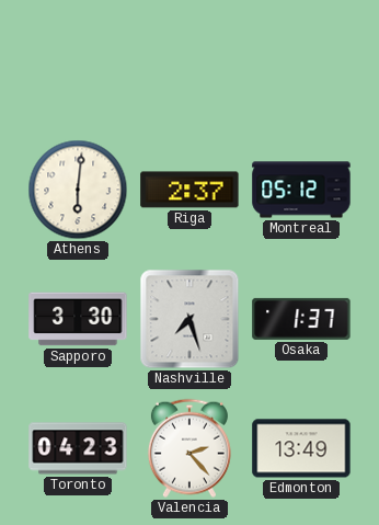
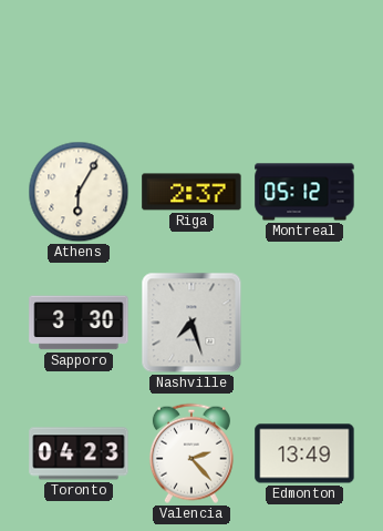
Athens: 6:01 -> 6:05
Osaka: 1:37 -> none
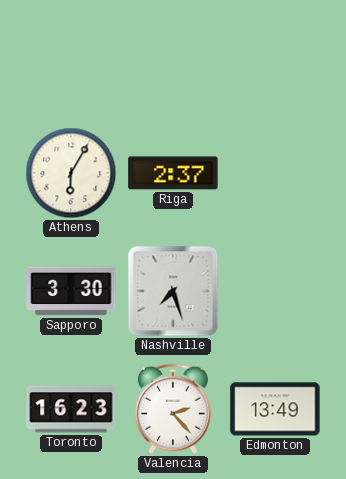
Montreal: 05:12 -> none
Toronto: 04:23 -> 16:23
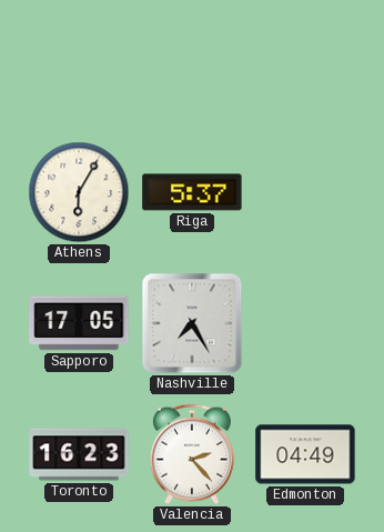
Riga: 2:37 -> 5:37
Sapporo: 3:30 -> 17:05
Nashville: 7:27 -> 7:25
Edmonton: 13:49 -> 04:49
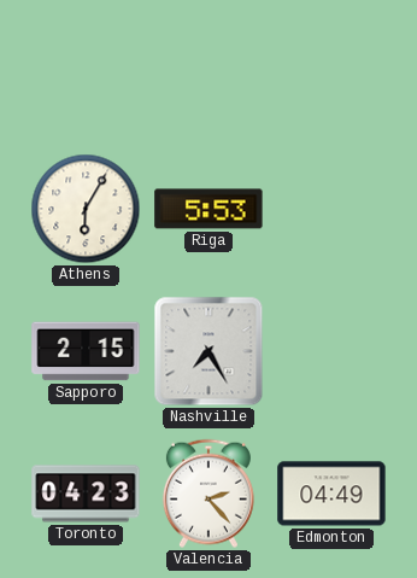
Riga: 5:37 -> 5:53
Sapporo: 17:05 -> 2:15
Toronto: 16:23 -> 04:23
